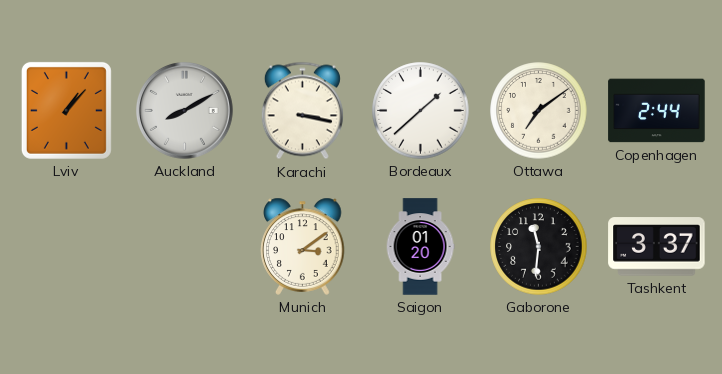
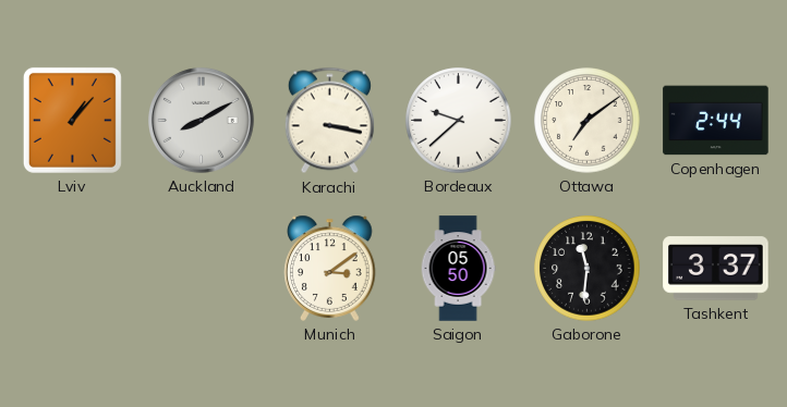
Bordeaux: 1:38 -> 9:38
Saigon: 01:20 -> 05:50
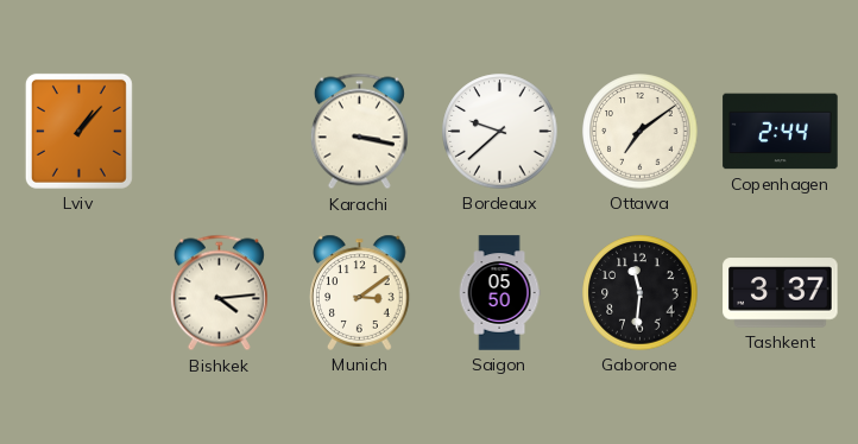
Auckland: 8:10 -> none
Bishkek: none -> 4:14
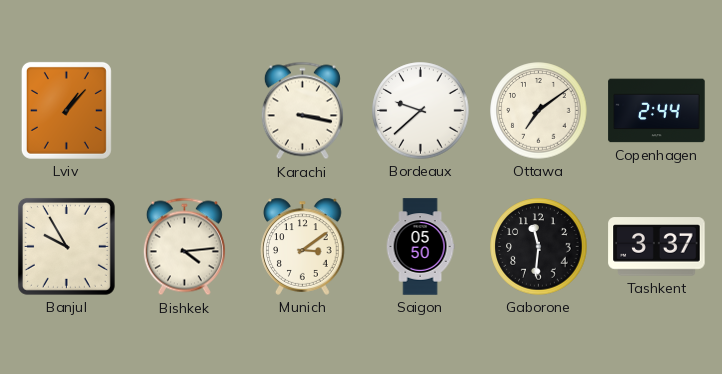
Banjul: none -> 9:55
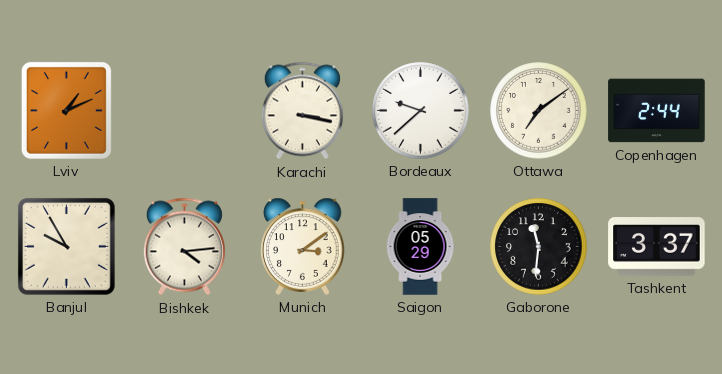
Lviv: 1:07 -> 1:11
Saigon: 05:50 -> 05:29
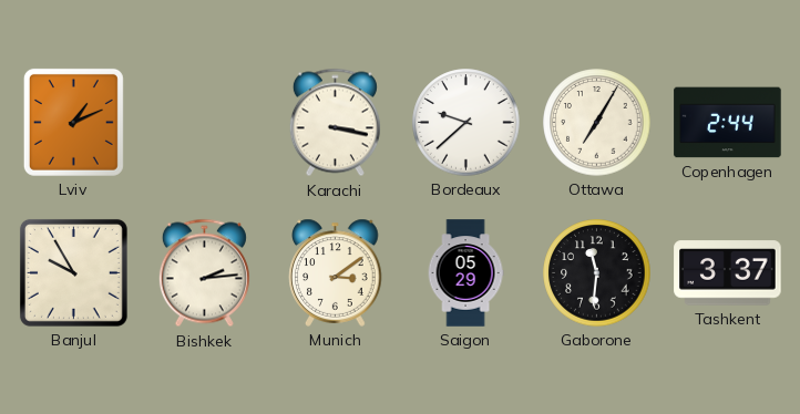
Ottawa: 7:09 -> 7:05
Bishkek: 4:14 -> 2:14
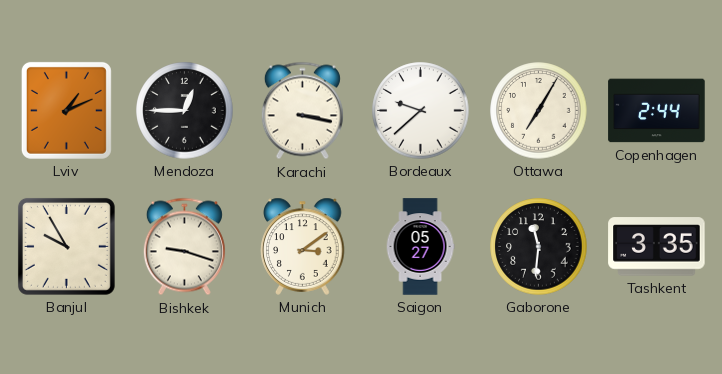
Mendoza: none -> 12:45
Bishkek: 2:14 -> 9:18
Saigon: 05:29 -> 05:27
Tashkent: 3:37 -> 3:35
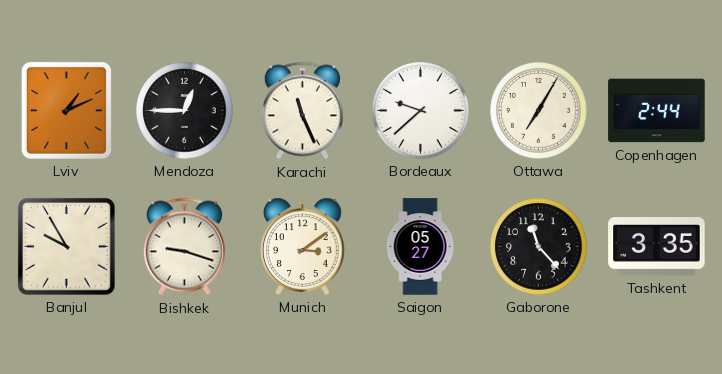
Karachi: 3:17 -> 11:26
Gaborone: 11:31 -> 11:23
